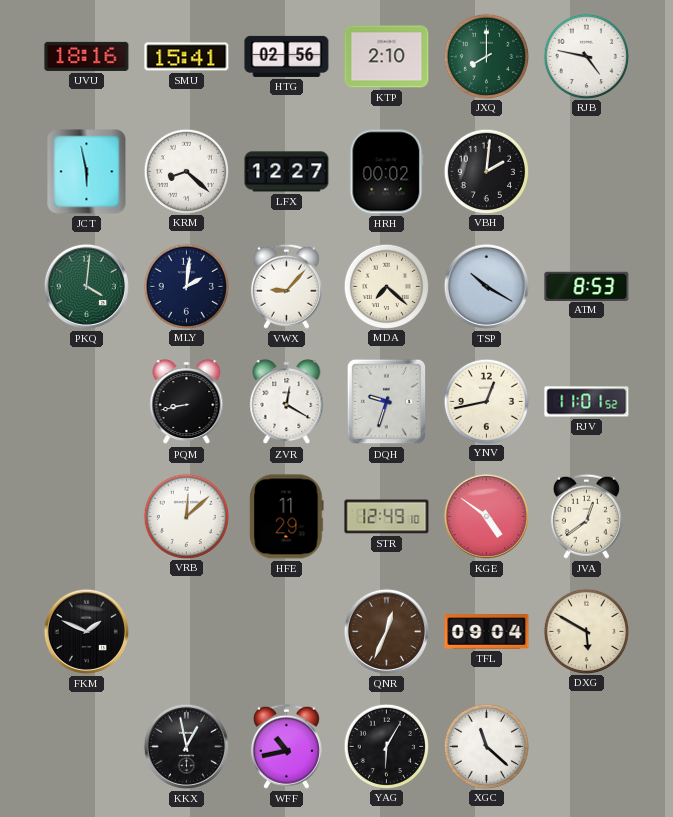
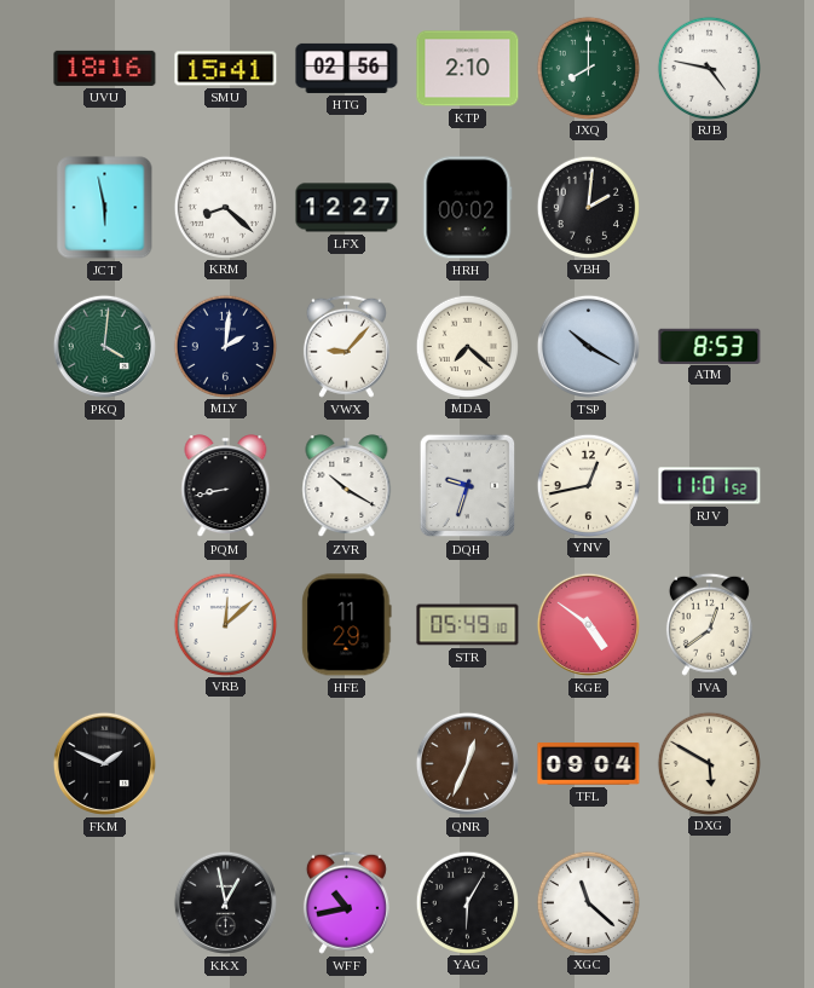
ZVR: 12:20 -> 10:20
STR: 12:49 -> 05:49
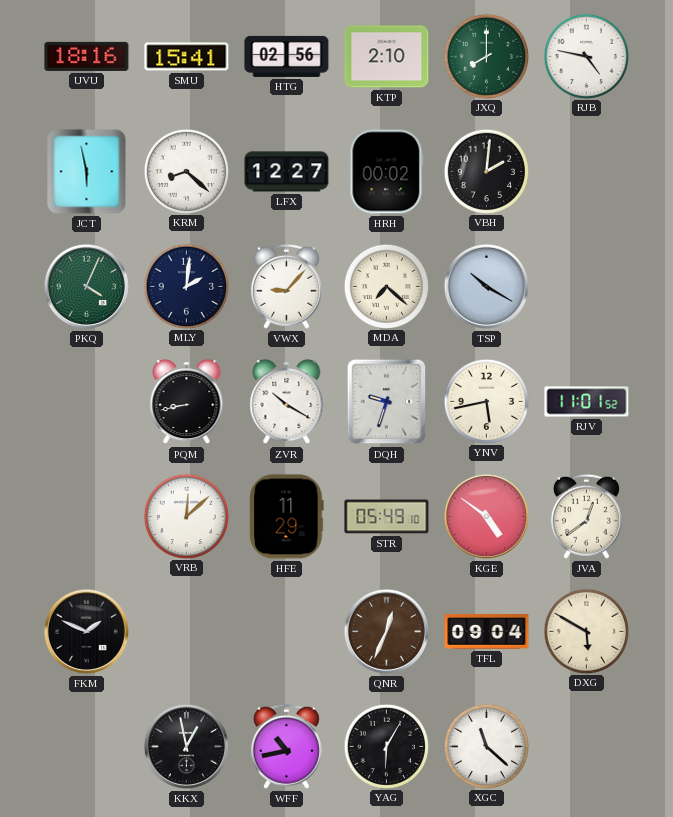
PKQ: 4:01 -> 4:04
ATM: 8:53 -> none
YNV: 12:43 -> 5:43
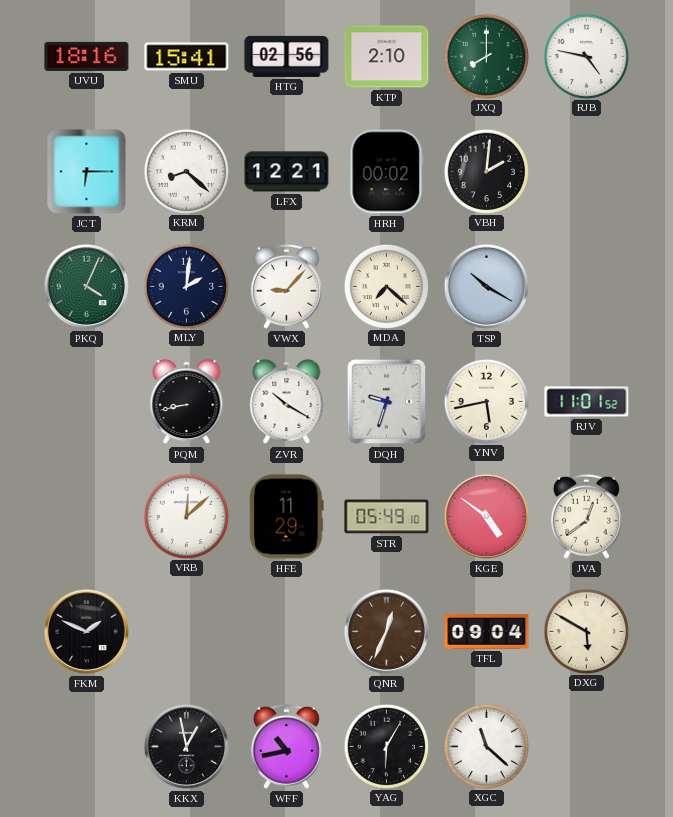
JCT: 5:58 -> 6:15
LFX: 12:27 -> 12:21
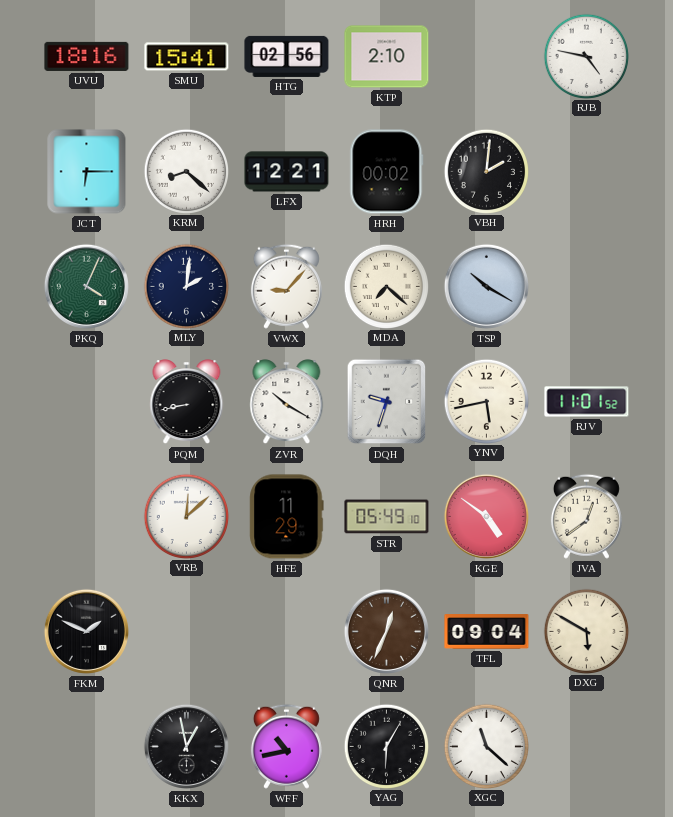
JXQ: 8:00 -> none
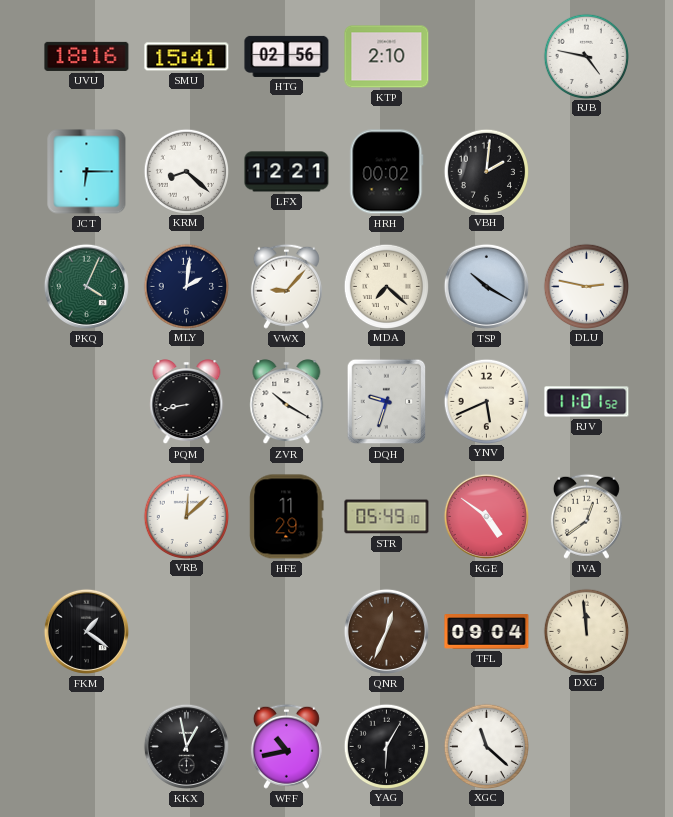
DLU: none -> 2:47
YNV: 5:43 -> 5:41
FKM: 1:49 -> 1:21
DXG: 5:50 -> 11:59
